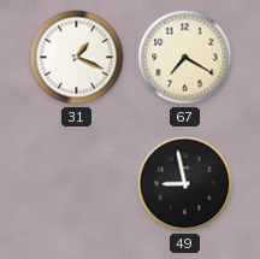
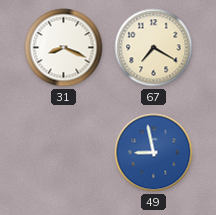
31: 1:19 -> 8:19
49 dial: black -> blue
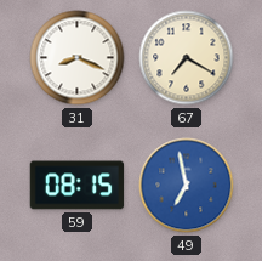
59: none -> 08:15
49: 8:58 -> 6:58
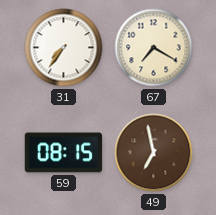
31: 8:19 -> 7:36
49 dial: blue -> brown
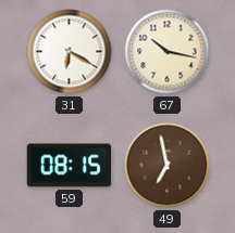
31: 7:36 -> 6:20
67: 7:20 -> 10:17
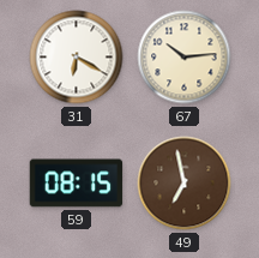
67: 10:17 -> 10:14
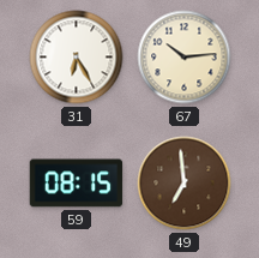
31: 6:20 -> 6:25
49: 6:58 -> 6:59
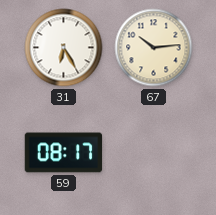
59: 08:15 -> 08:17
49: 6:59 -> none
